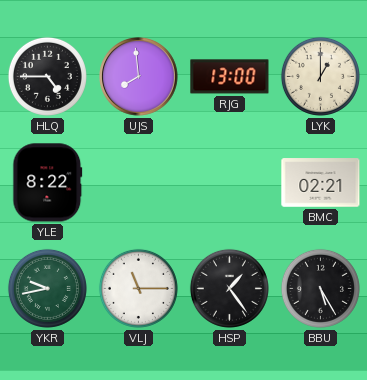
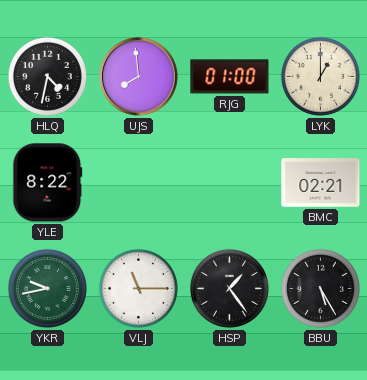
HLQ: 4:45 -> 4:32
RJG: 13:00 -> 01:00
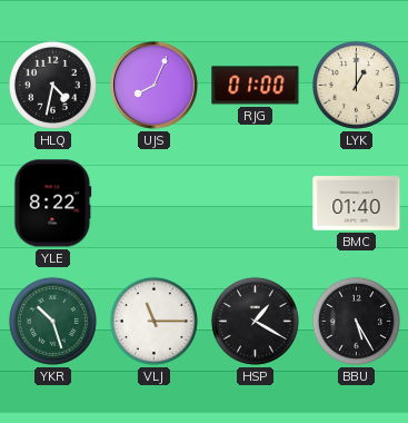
UJS: 7:59 -> 8:04
BMC: 02:21 -> 01:40
YKR: 9:43 -> 10:27
HSP: 1:24 -> 1:20
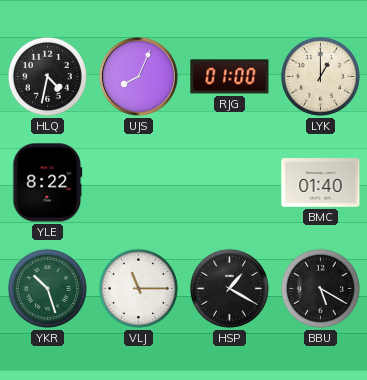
BBU: 5:25 -> 5:20
